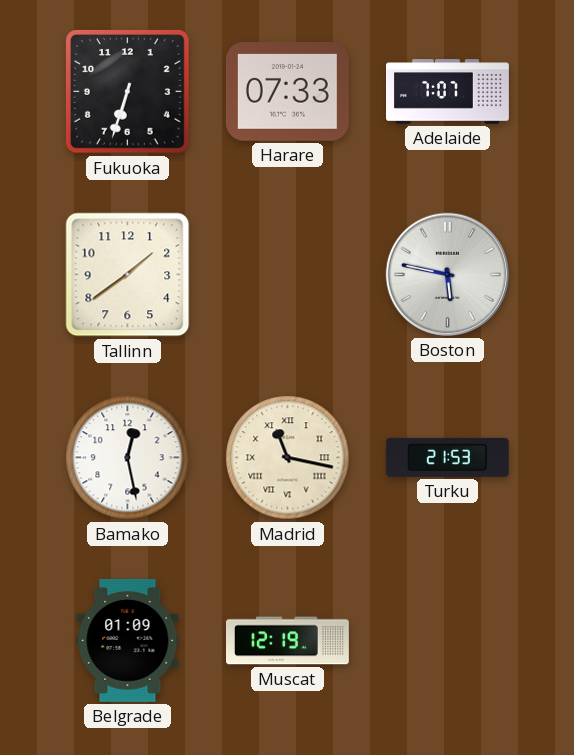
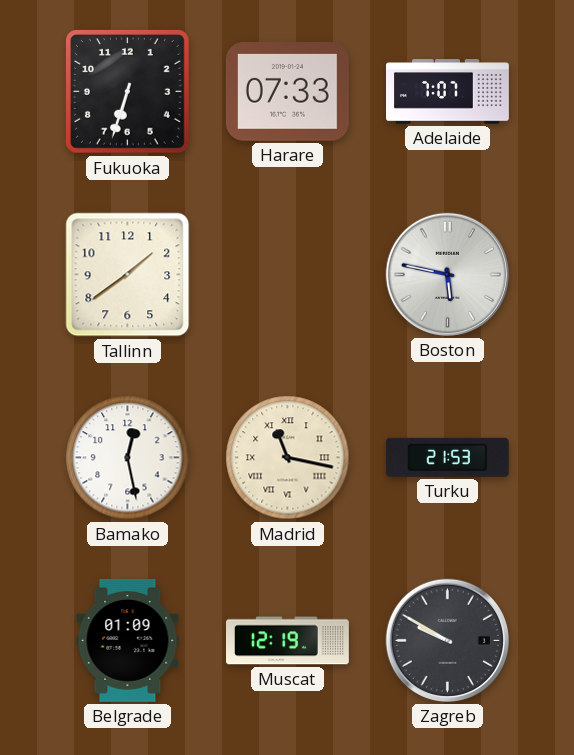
Zagreb: none -> 9:50
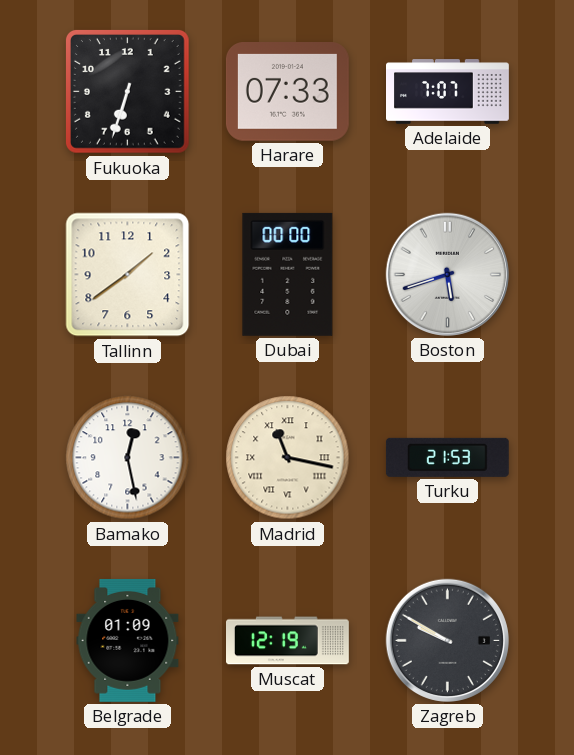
Dubai: none -> 00:00
Boston: 5:47 -> 5:42
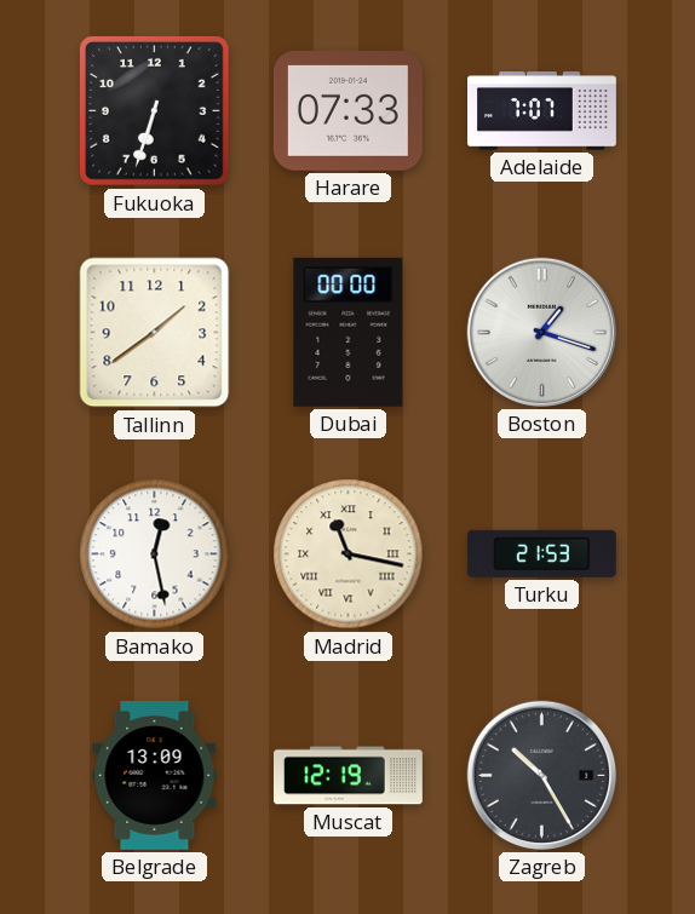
Boston: 5:42 -> 1:18
Belgrade: 01:09 -> 13:09
Zagreb: 9:50 -> 10:25
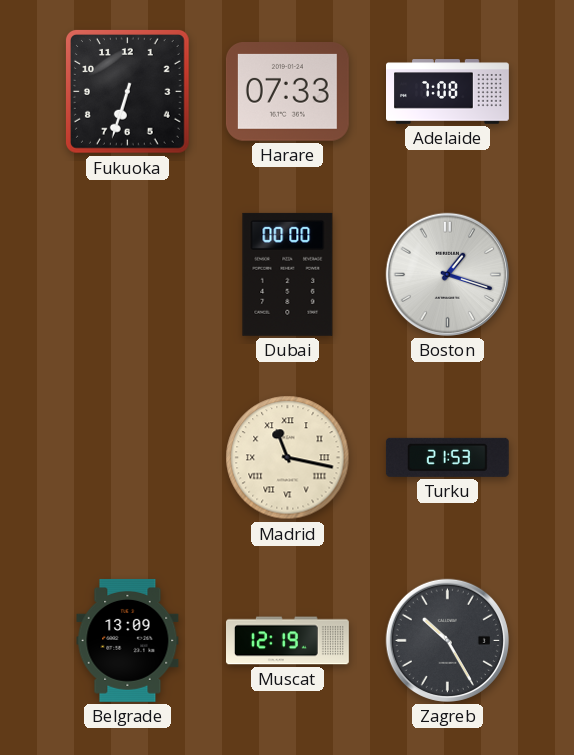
Adelaide: 7:07 -> 7:08
Tallinn: 1:39 -> none
Bamako: 12:28 -> none
